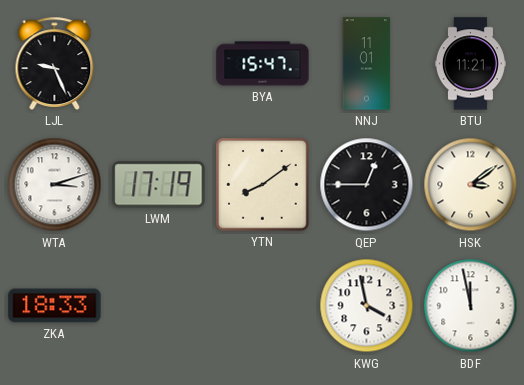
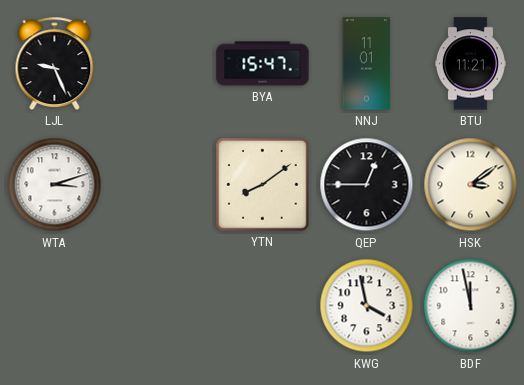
LWM: 17:19 -> none
ZKA: 18:33 -> none
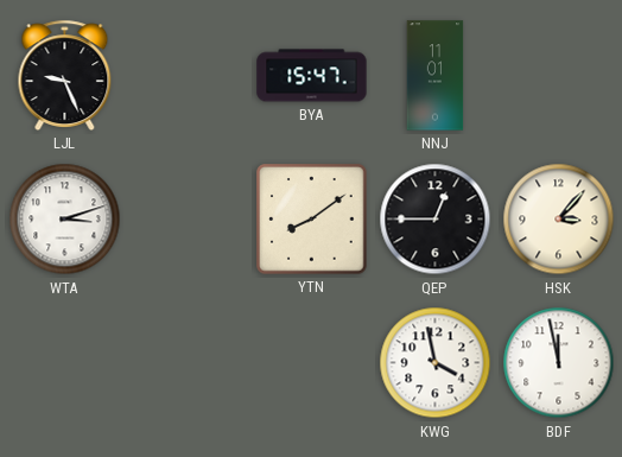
BTU: 11:21 -> none
HSK: 3:09 -> 3:07
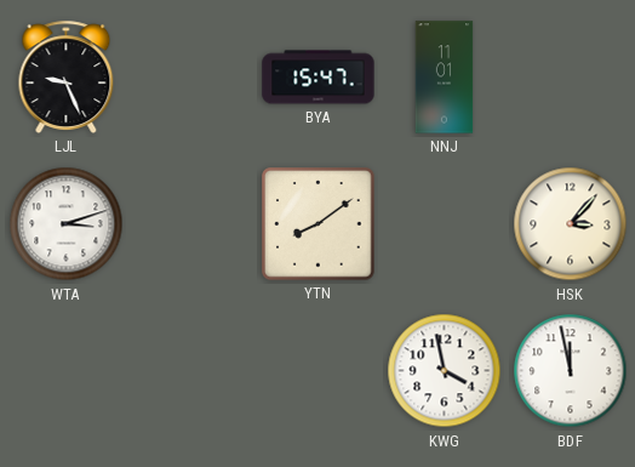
QEP: 12:45 -> none
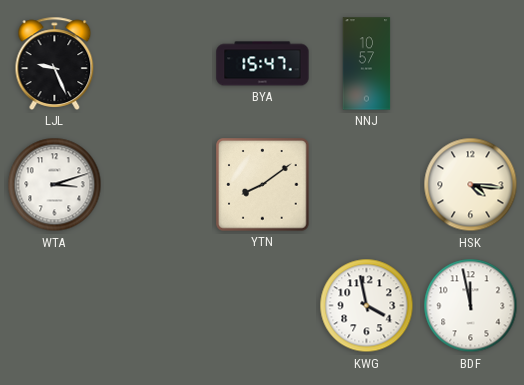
NNJ: 11:01 -> 10:57
HSK: 3:07 -> 4:16
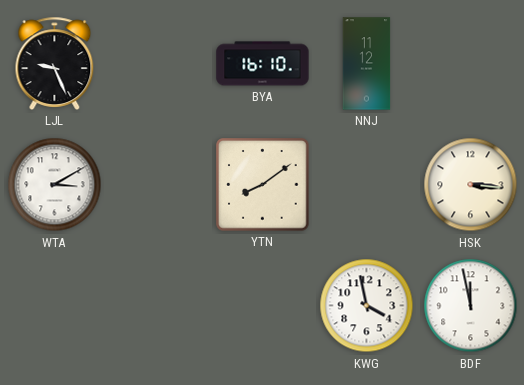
BYA: 15:47 -> 16:10
NNJ: 10:57 -> 11:12
WTA: 3:12 -> 3:10
HSK: 4:16 -> 3:16
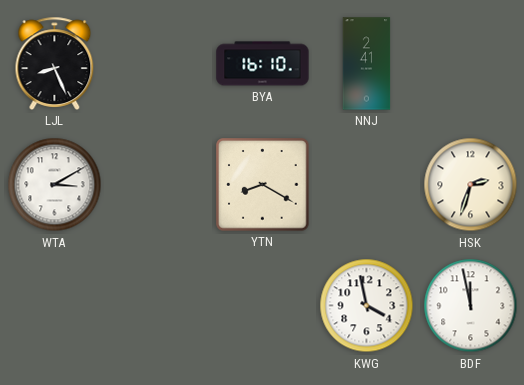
LJL: 9:26 -> 8:26
NNJ: 11:12 -> 2:41
YTN: 8:09 -> 8:20
HSK: 3:16 -> 2:33
